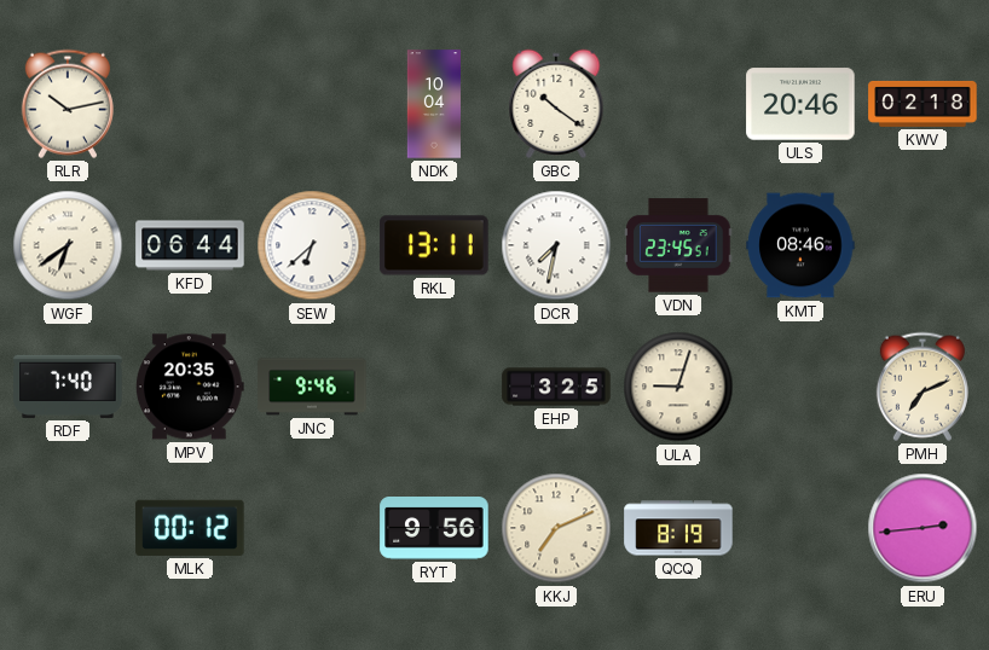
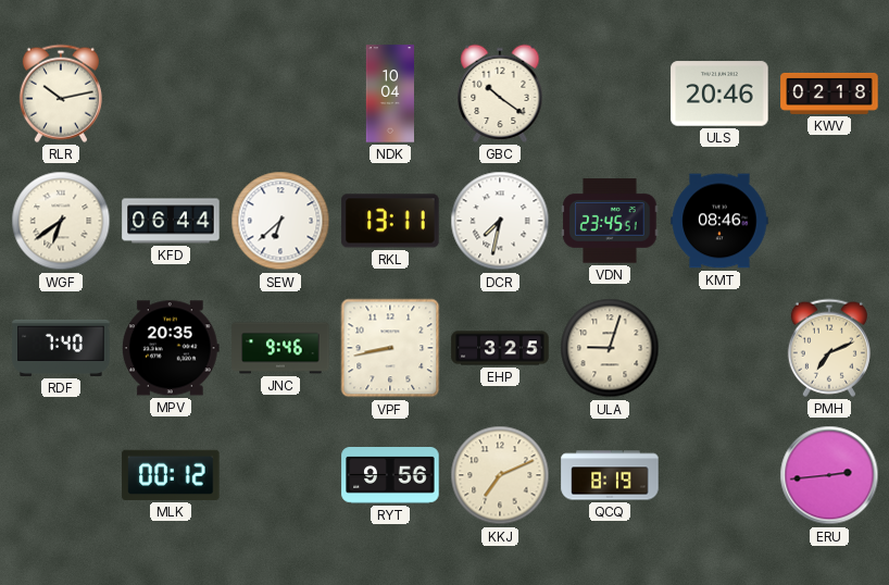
VPF: none -> 8:43
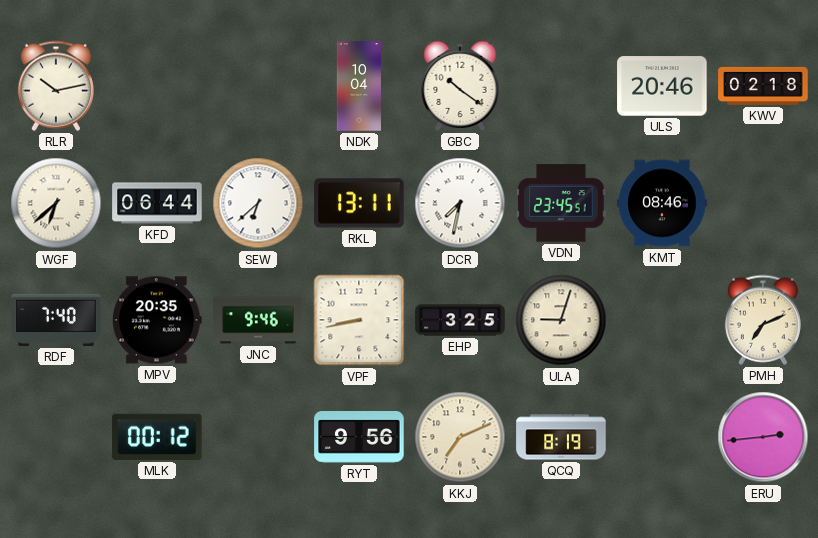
WGF: 6:39 -> 6:38
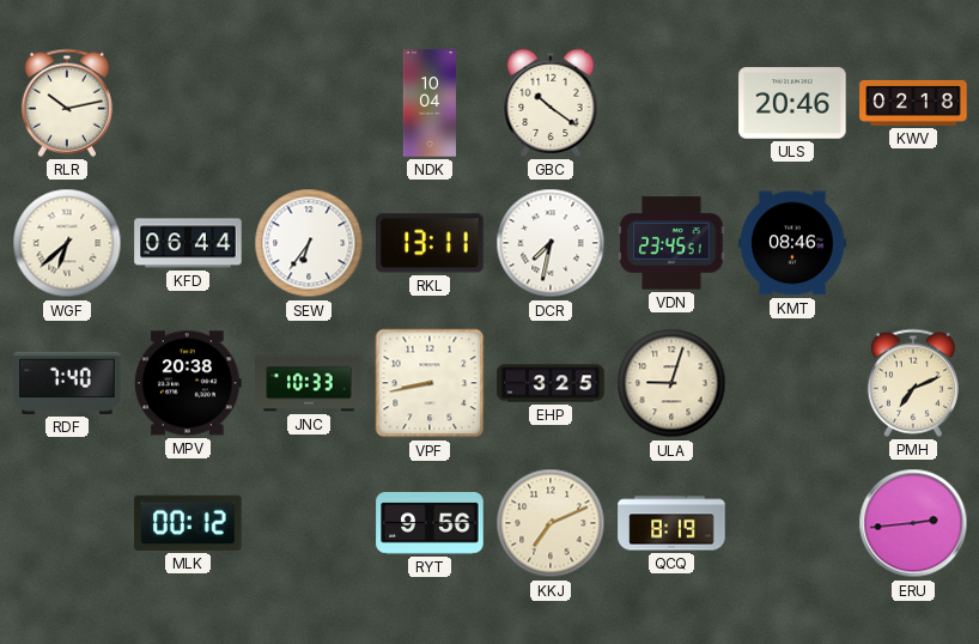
SEW: 6:38 -> 6:36
MPV: 20:35 -> 20:38
JNC: 9:46 -> 10:33
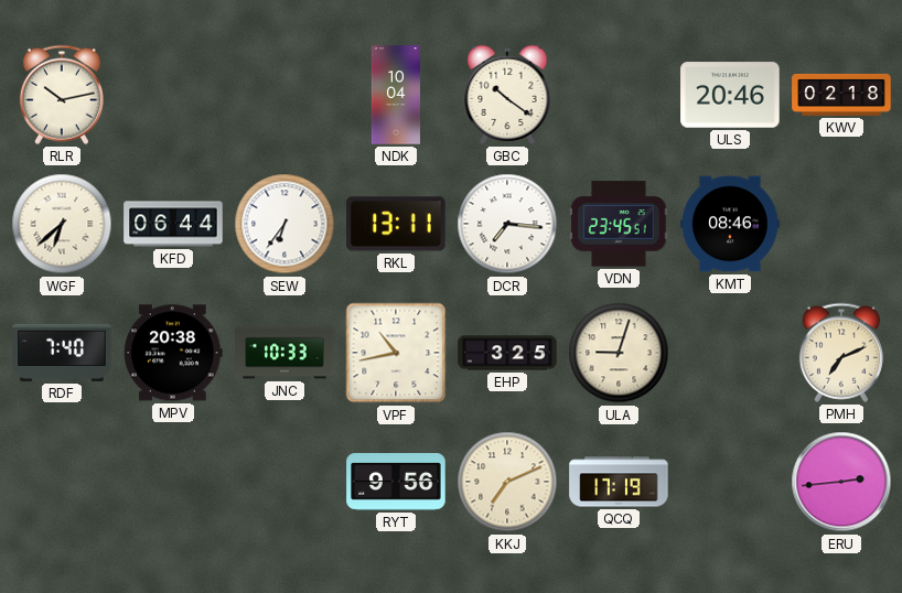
DCR: 7:32 -> 7:16
VPF: 8:43 -> 10:43
MLK: 00:12 -> none
QCQ: 8:19 -> 17:19
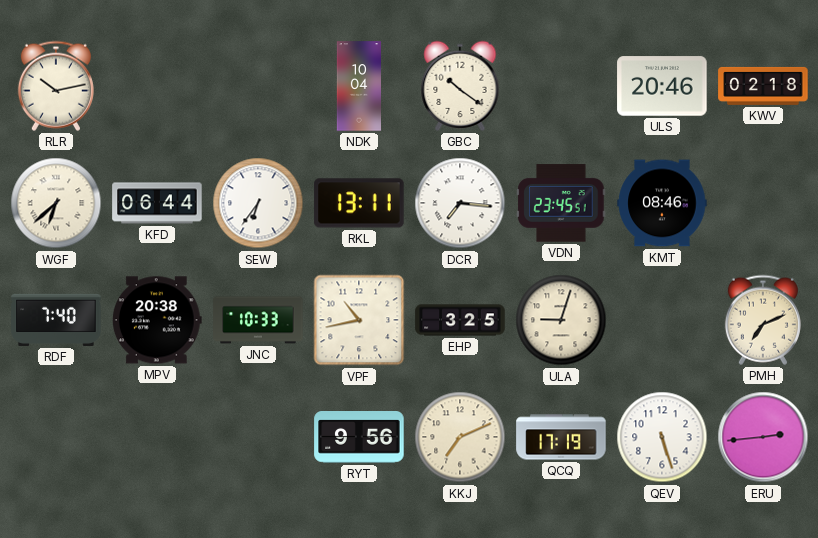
QEV: none -> 5:27
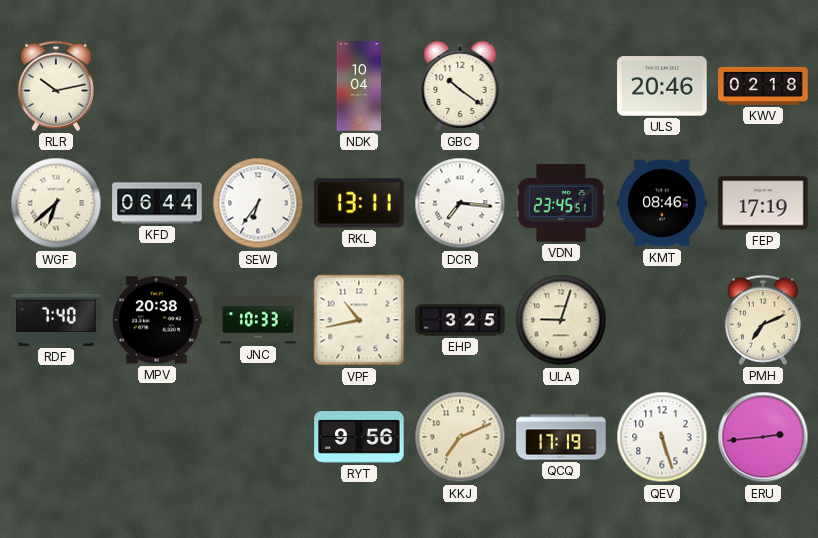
FEP: none -> 17:19
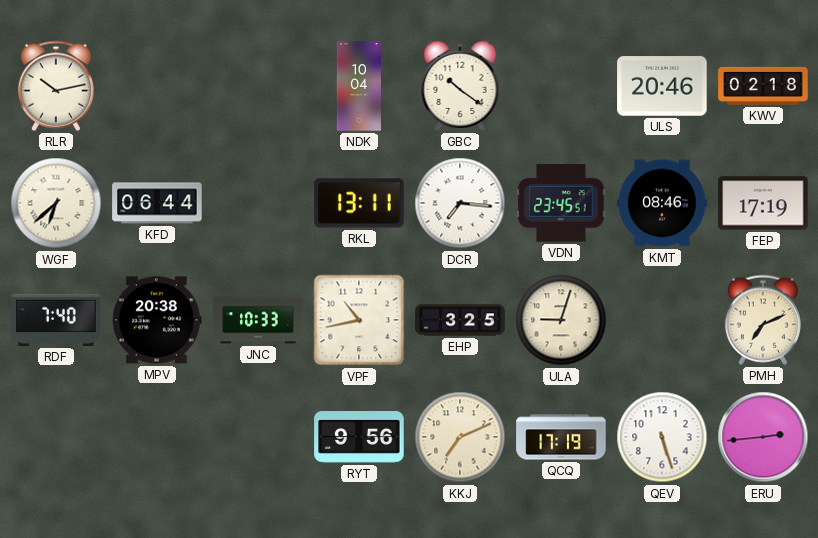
SEW: 6:36 -> none
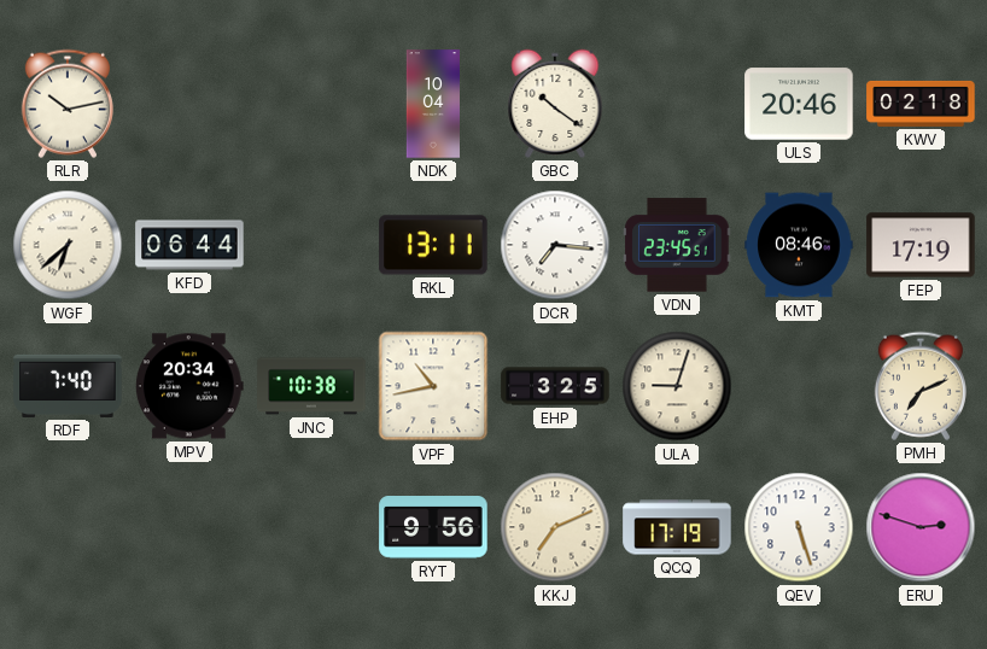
MPV: 20:38 -> 20:34
JNC: 10:33 -> 10:38
ERU: 2:44 -> 2:48
